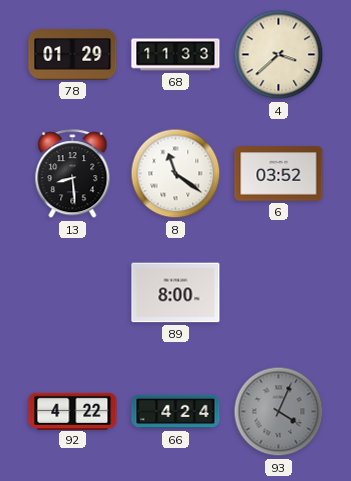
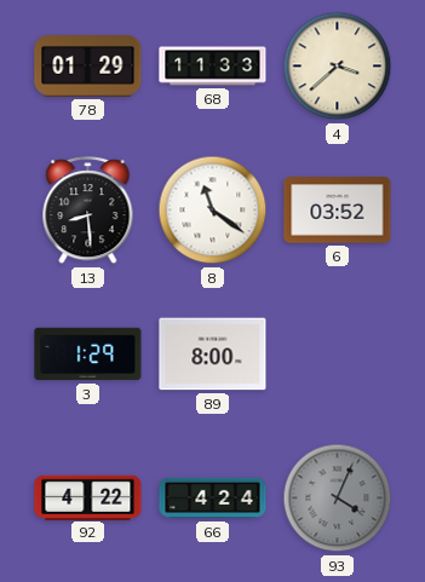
3: none -> 1:29
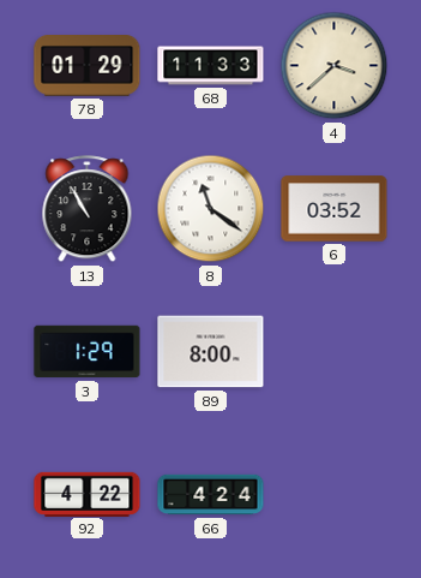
13: 8:29 -> 10:55
93: 4:04 -> none
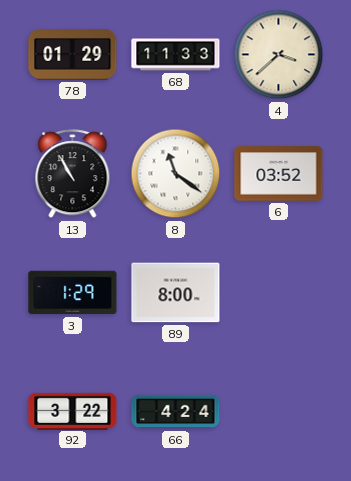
92: 4:22 -> 3:22
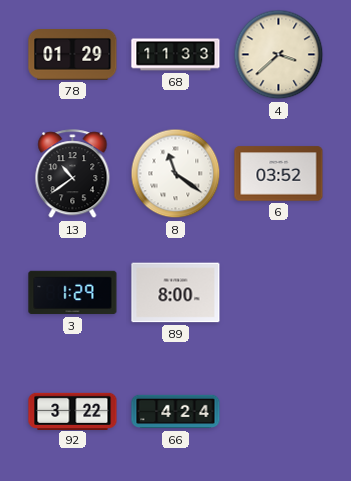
13: 10:55 -> 10:39
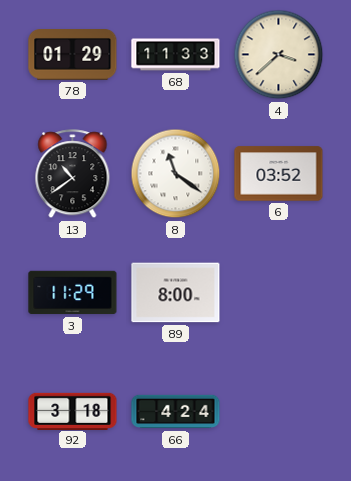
3: 1:29 -> 11:29
92: 3:22 -> 3:18
